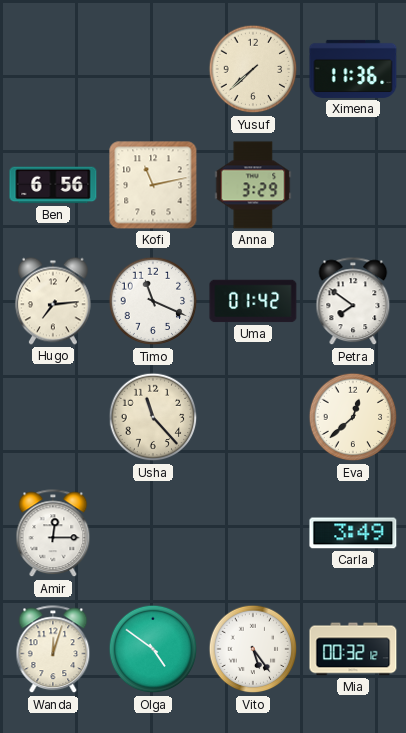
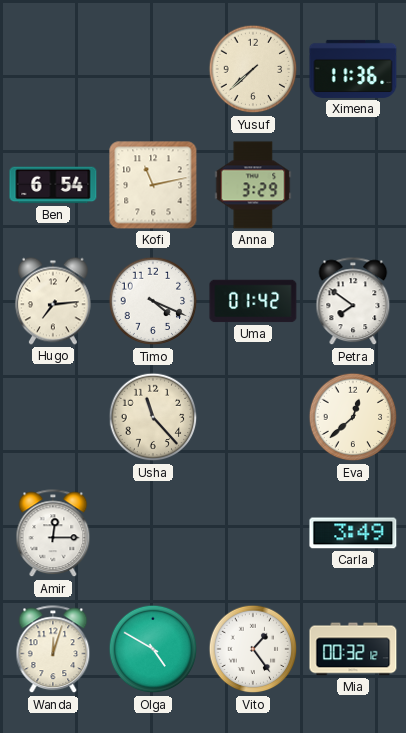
Ben: 6:56 -> 6:54
Timo: 11:19 -> 4:19
Olga: 4:51 -> 4:50
Vito: 5:24 -> 1:24
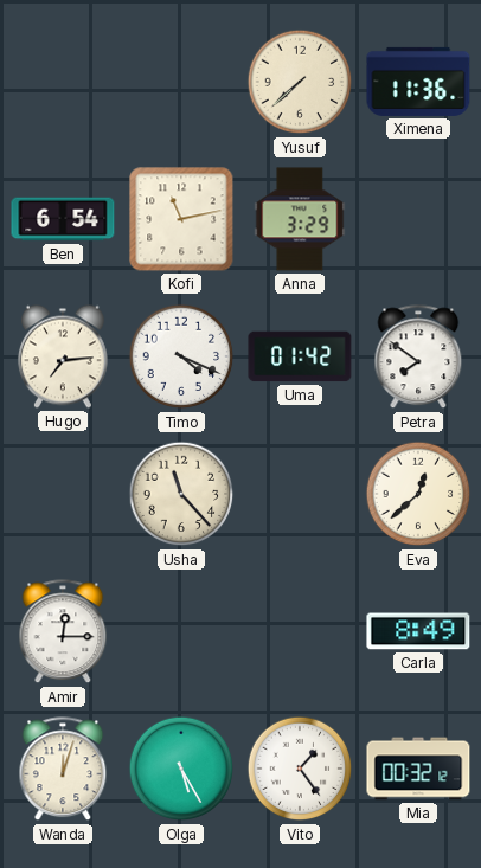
Carla: 3:49 -> 8:49
Olga: 4:50 -> 5:25
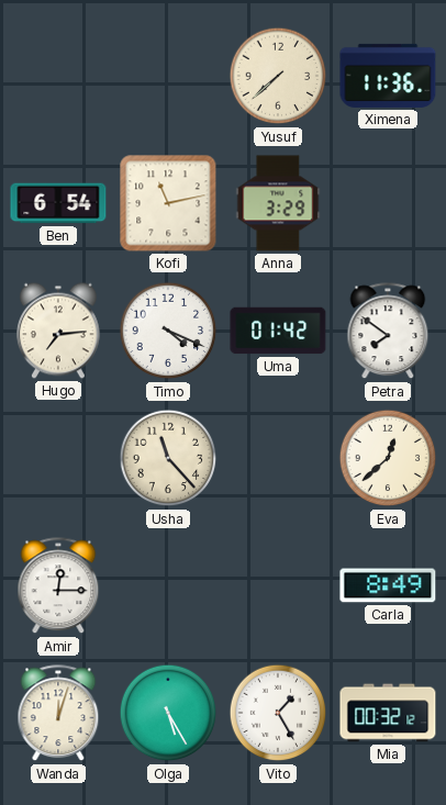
Vito: 1:24 -> 1:25
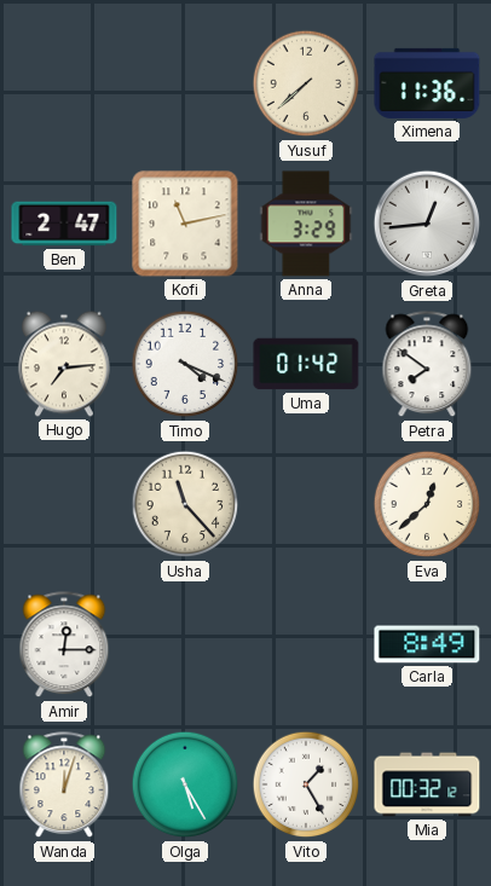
Ben: 6:54 -> 2:47
Greta: none -> 12:44
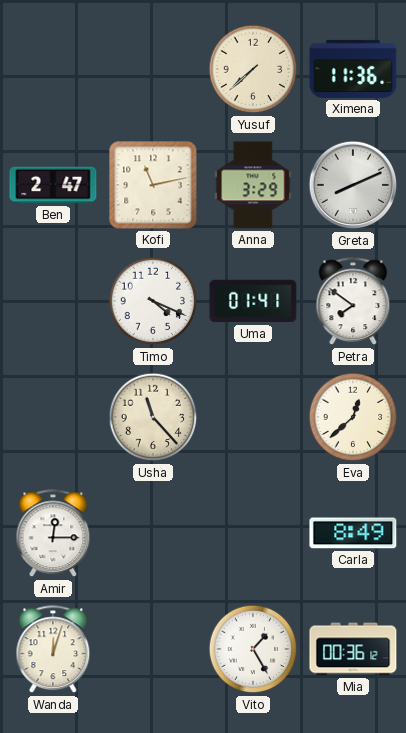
Greta: 12:44 -> 8:11
Hugo: 7:14 -> none
Uma: 01:42 -> 01:41
Olga: 5:25 -> none
Mia: 00:32 -> 00:36
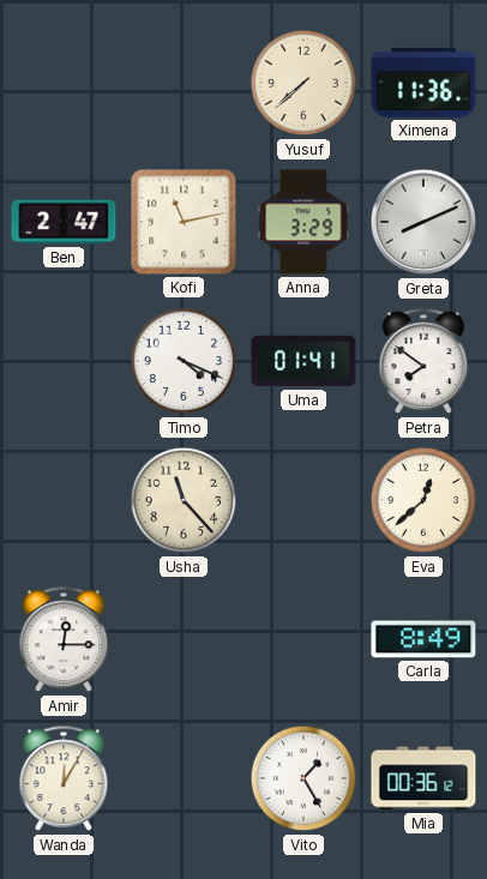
Wanda: 12:03 -> 12:05
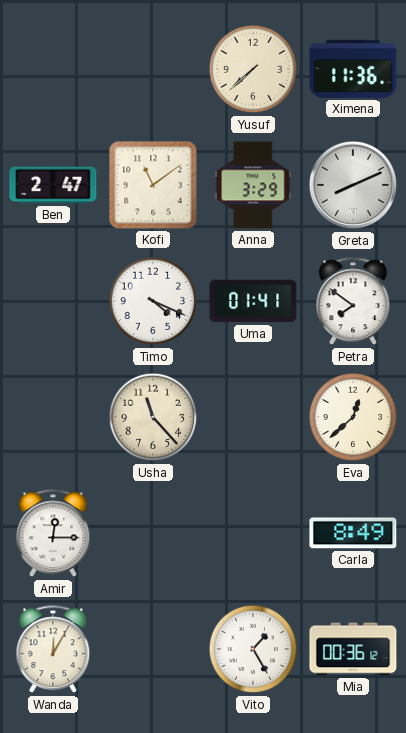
Kofi: 11:13 -> 11:09
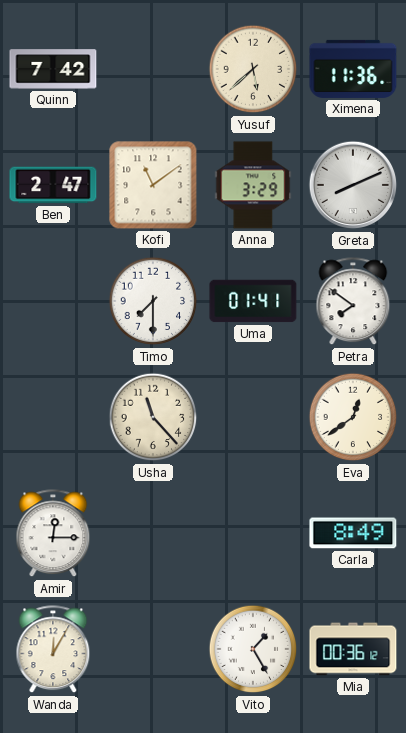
Quinn: none -> 7:42
Yusuf: 7:38 -> 5:38
Timo: 4:19 -> 7:30
Eva: 12:38 -> 12:39
